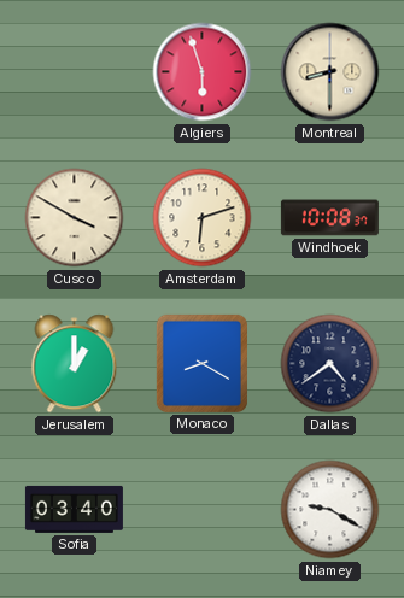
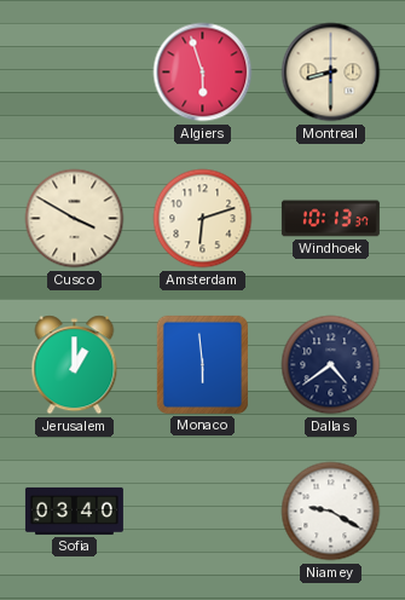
Windhoek: 10:08 -> 10:13
Monaco: 8:20 -> 5:59
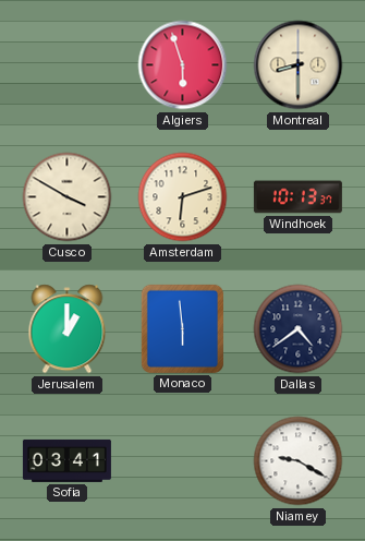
Sofia: 03:40 -> 03:41
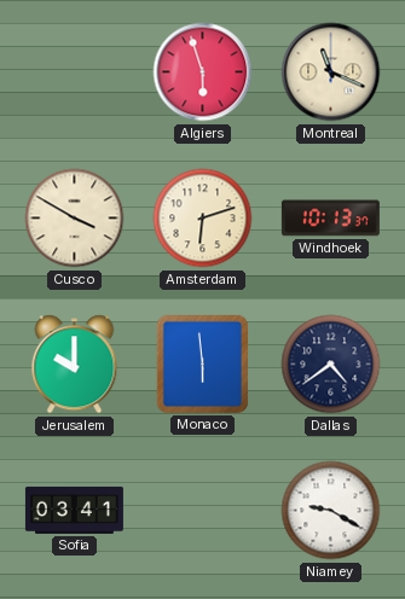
Montreal: 8:30 -> 11:19
Jerusalem: 1:00 -> 10:00
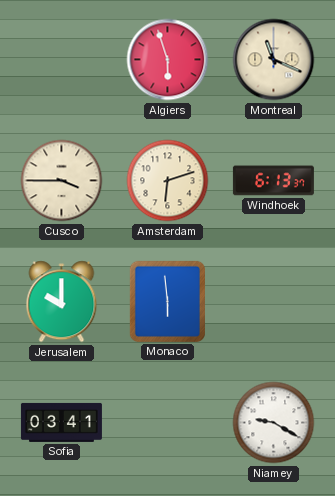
Cusco: 3:50 -> 3:45
Windhoek: 10:13 -> 6:13
Dallas: 4:39 -> none
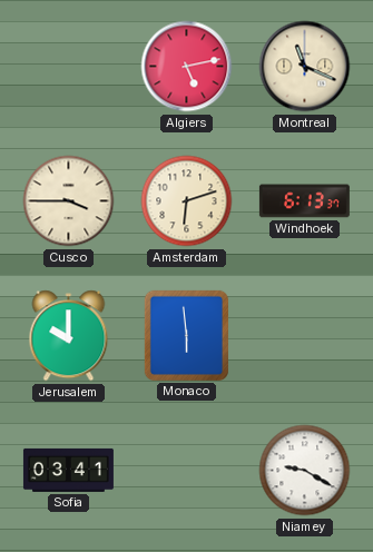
Algiers: 5:57 -> 5:13
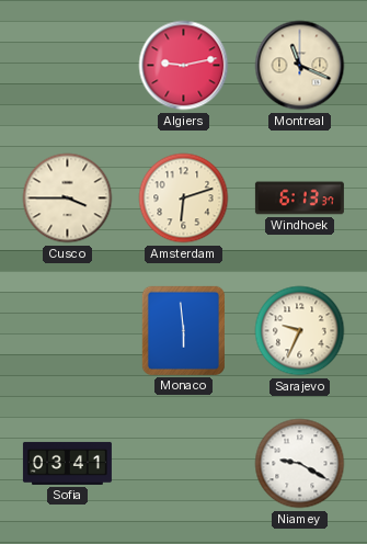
Algiers: 5:13 -> 9:13
Jerusalem: 10:00 -> none
Sarajevo: none -> 9:34
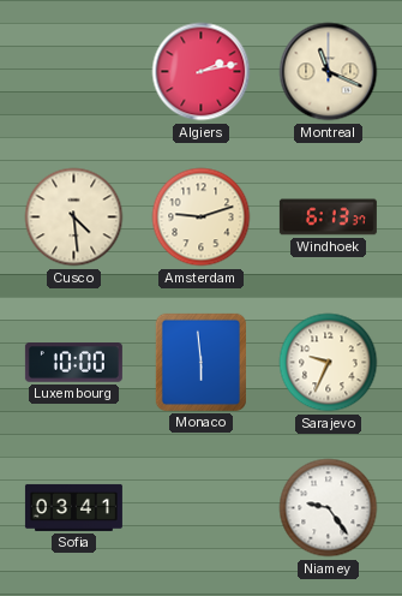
Algiers: 9:13 -> 2:13
Cusco: 3:45 -> 4:29
Amsterdam: 6:12 -> 9:12
Luxembourg: none -> 10:00
Niamey: 9:20 -> 9:24
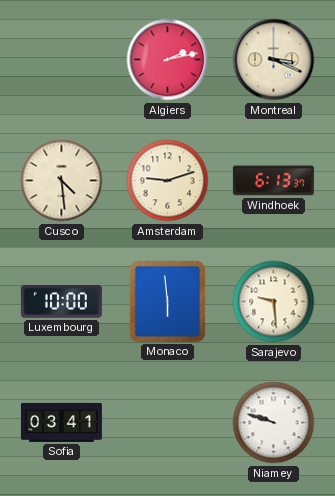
Montreal: 11:19 -> 3:19
Sarajevo: 9:34 -> 9:29
Niamey: 9:24 -> 9:48
